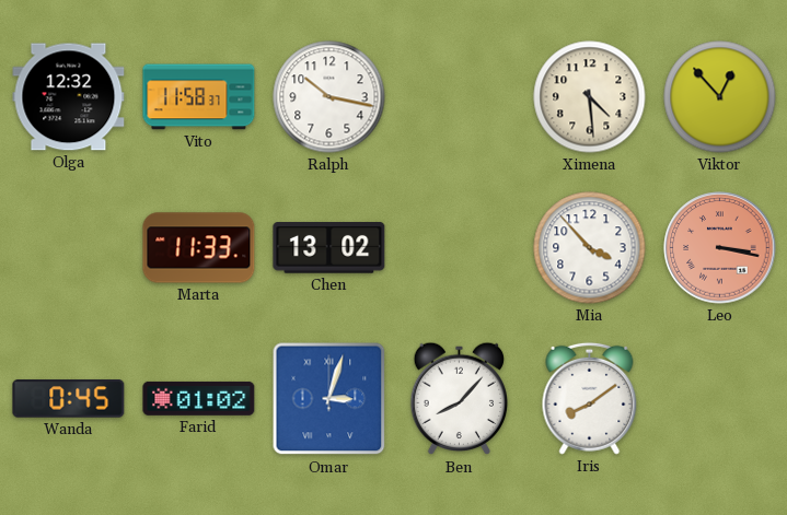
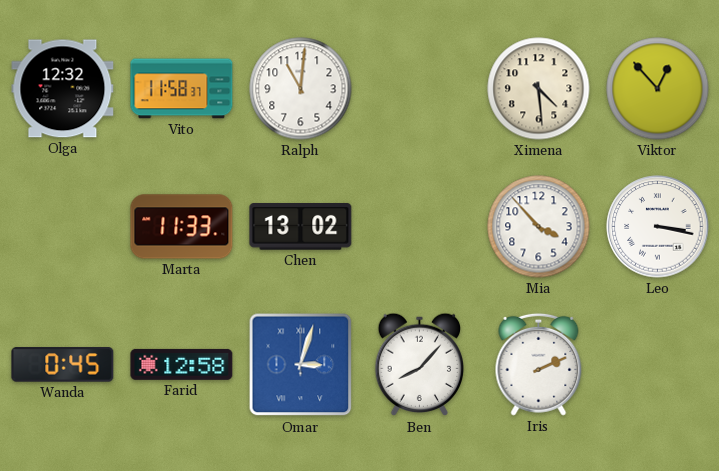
Ralph: 10:17 -> 11:01
Leo dial: salmon -> white
Farid: 01:02 -> 12:58
Iris: 8:09 -> 2:11
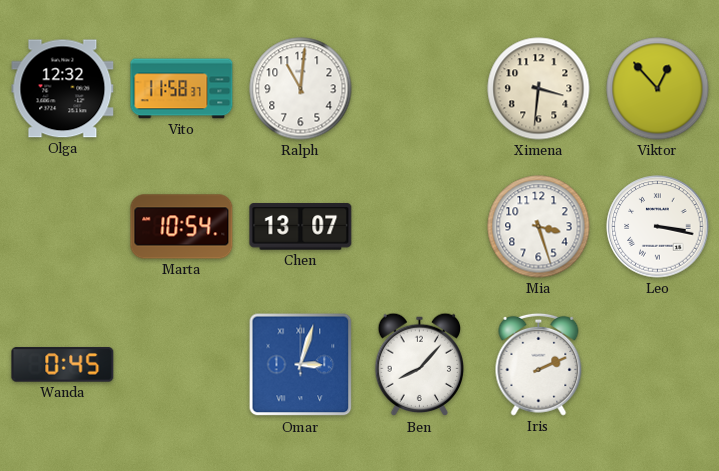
Ximena: 4:29 -> 3:31
Marta: 11:33 -> 10:54
Chen: 13:02 -> 13:07
Mia: 3:53 -> 3:27
Farid: 12:58 -> none
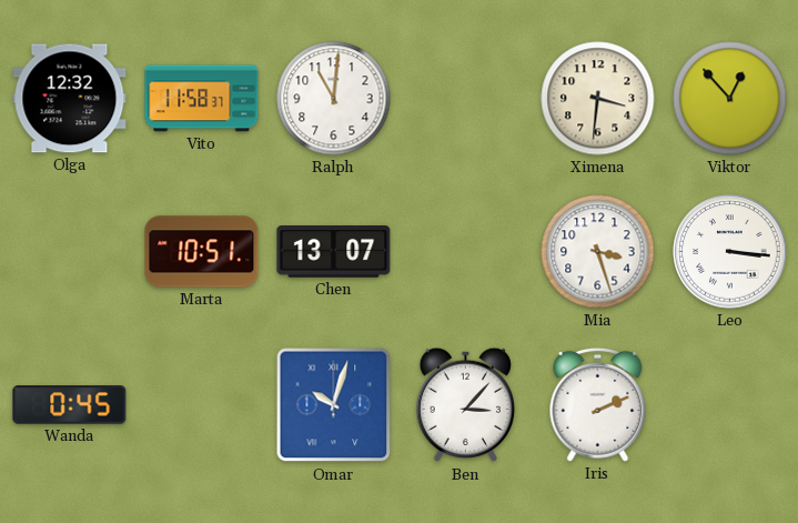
Marta: 10:54 -> 10:51
Leo: 3:17 -> 3:16
Omar: 3:03 -> 10:03
Ben: 8:07 -> 3:07
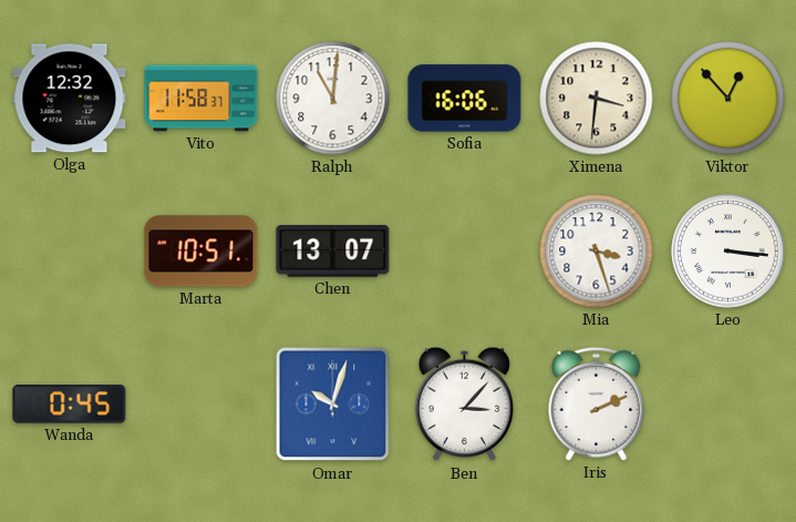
Sofia: none -> 16:06
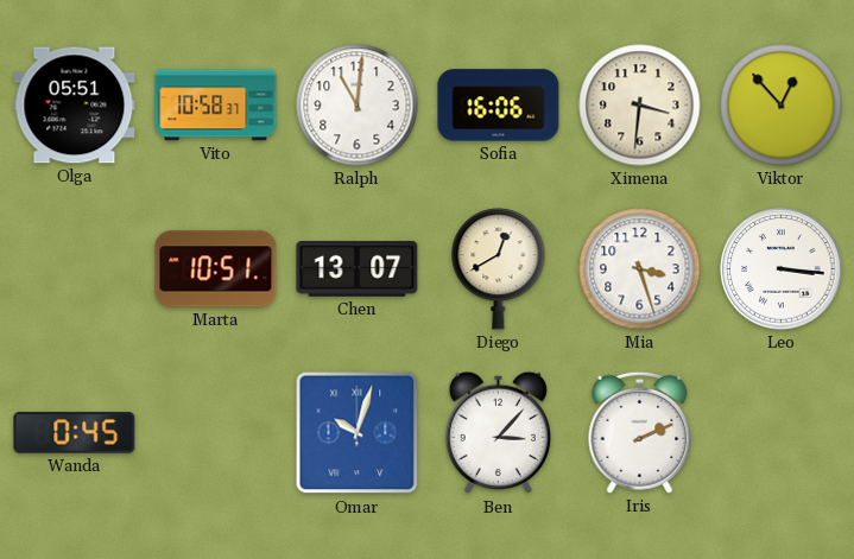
Olga: 12:32 -> 05:51
Vito: 11:58 -> 10:58
Diego: none -> 12:40
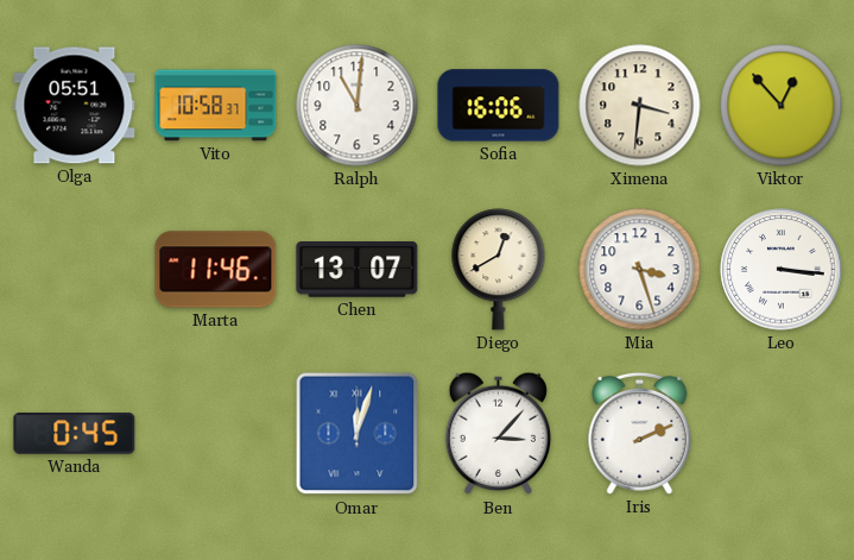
Marta: 10:51 -> 11:46
Omar: 10:03 -> 12:03
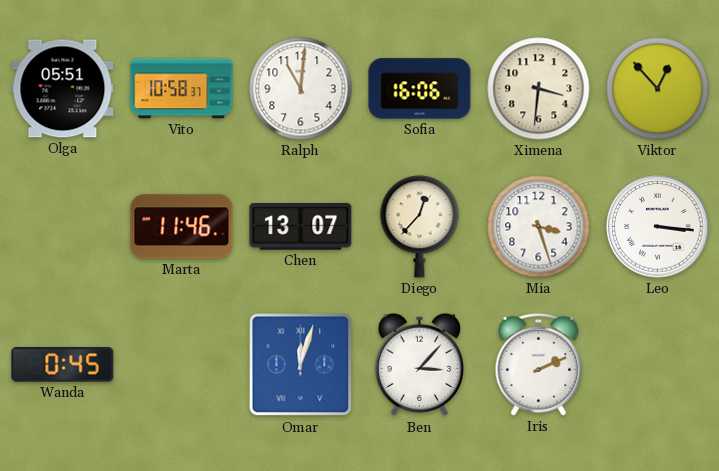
Diego: 12:40 -> 12:37
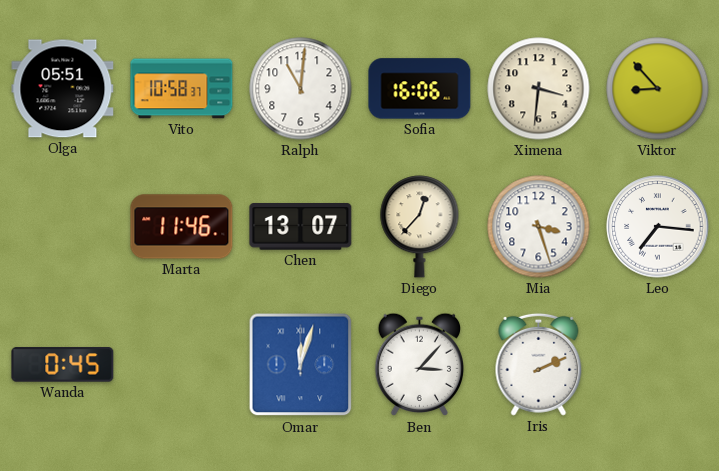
Viktor: 12:53 -> 8:53
Leo: 3:16 -> 7:16
